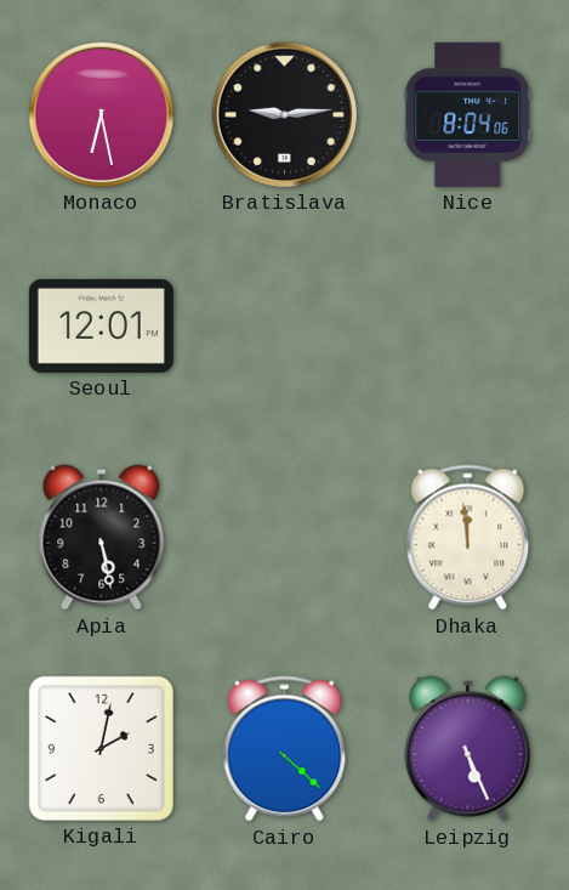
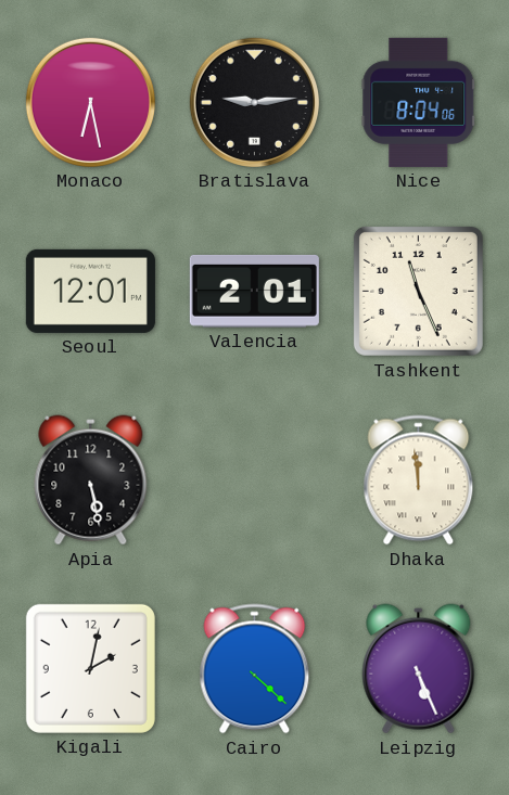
Valencia: none -> 2:01
Tashkent: none -> 11:26
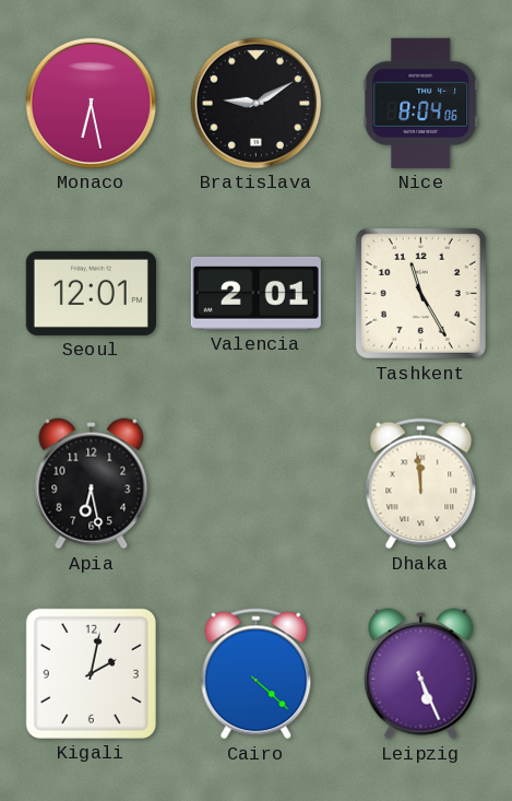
Bratislava: 9:14 -> 9:10
Tashkent: 11:26 -> 11:25
Apia: 5:28 -> 6:28
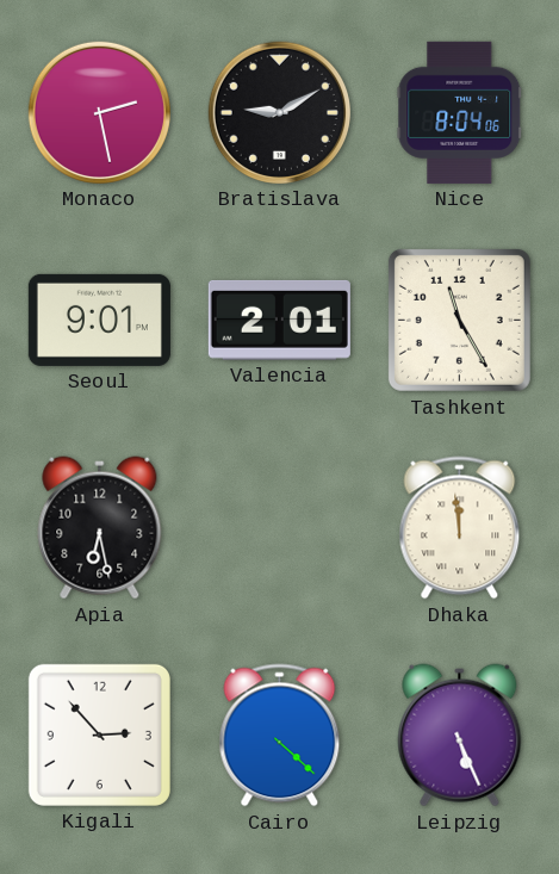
Monaco: 6:28 -> 2:28
Seoul: 12:01 -> 9:01
Kigali: 2:02 -> 2:53
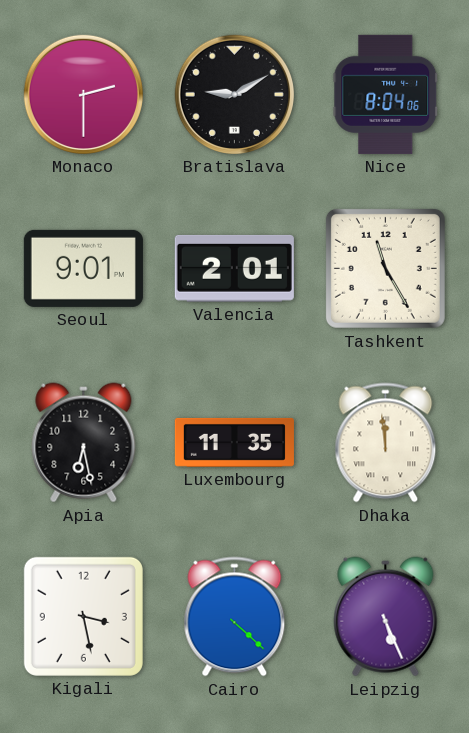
Monaco: 2:28 -> 2:30
Luxembourg: none -> 11:35
Kigali: 2:53 -> 3:28
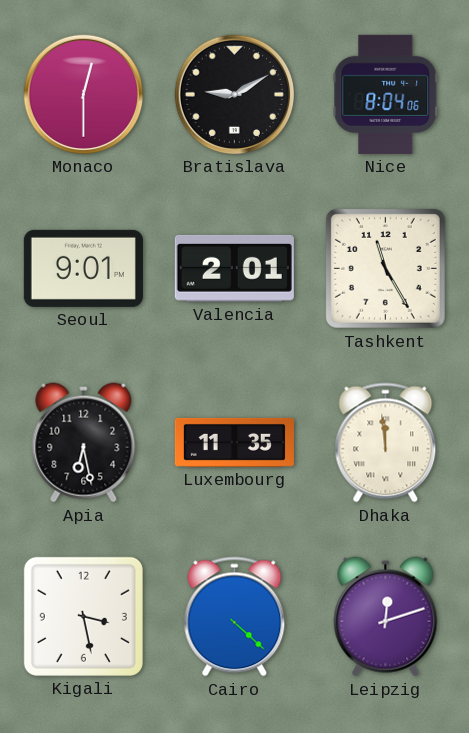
Monaco: 2:30 -> 12:30
Leipzig: 5:26 -> 12:12
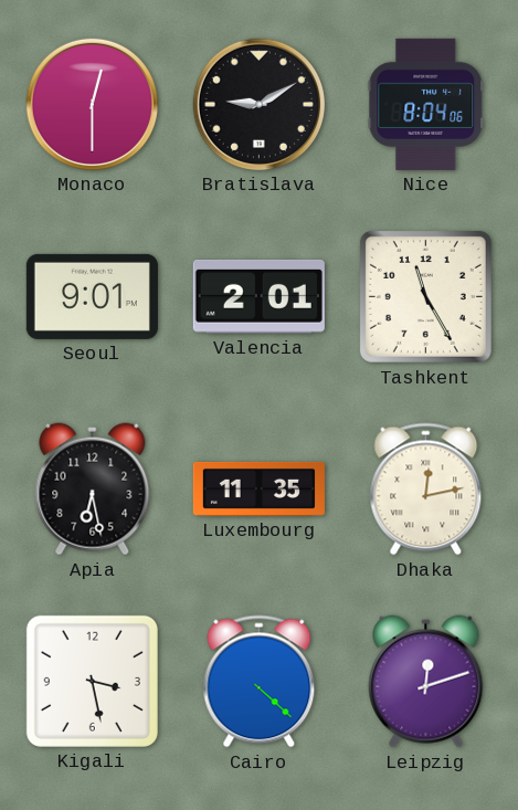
Dhaka: 11:59 -> 12:13
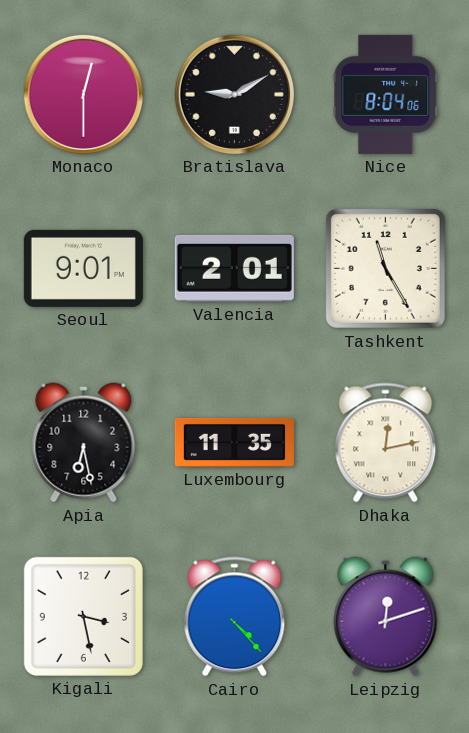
Cairo: 4:22 -> 4:23
